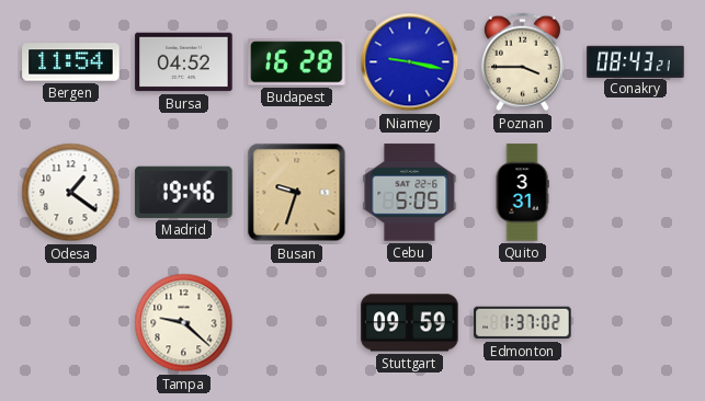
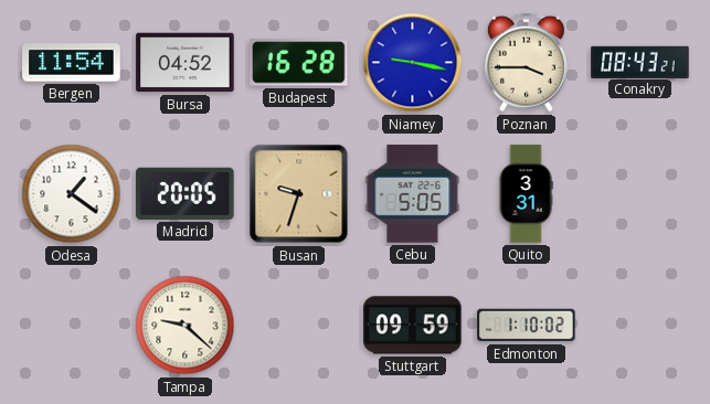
Madrid: 19:46 -> 20:05
Edmonton: 1:37 -> 1:10
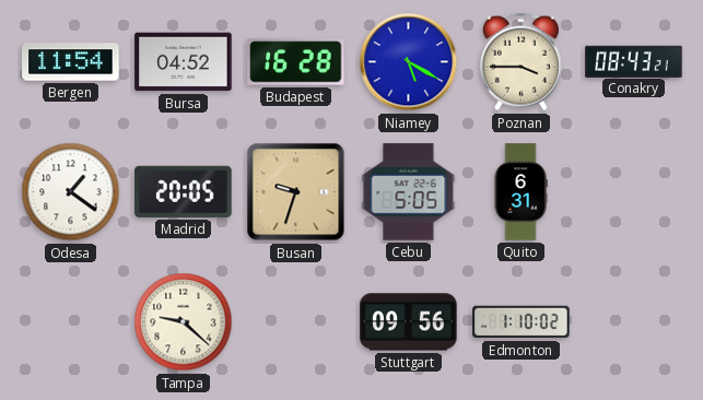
Niamey: 9:17 -> 5:20
Quito: 3:31 -> 6:31
Stuttgart: 09:59 -> 09:56
